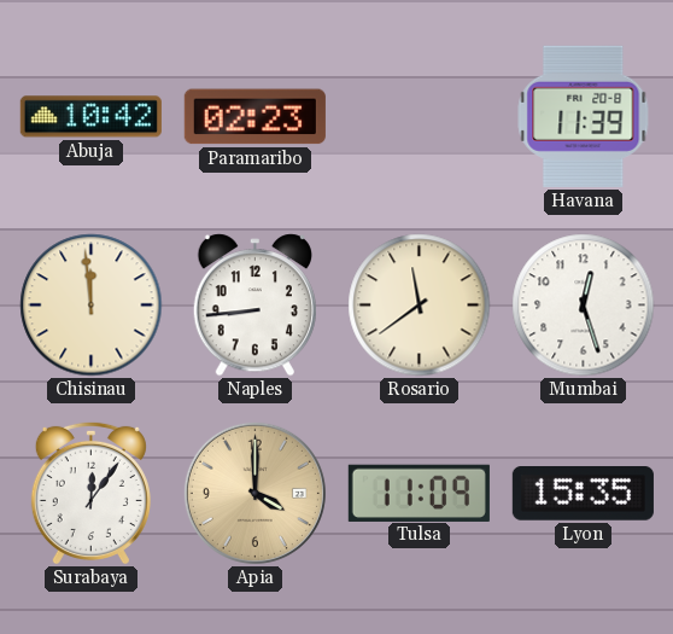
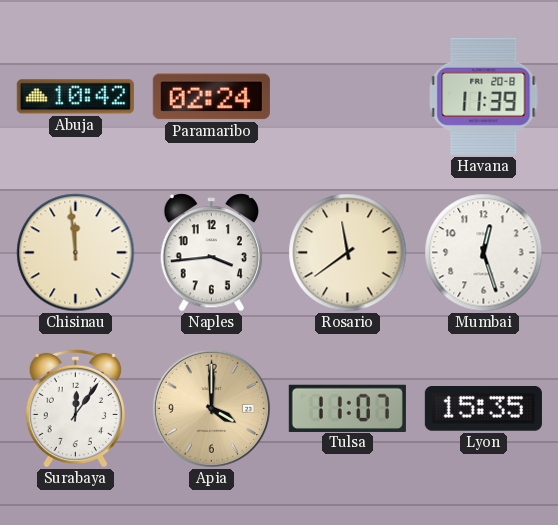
Paramaribo: 02:23 -> 02:24
Naples: 8:44 -> 3:44
Tulsa: 11:09 -> 11:07
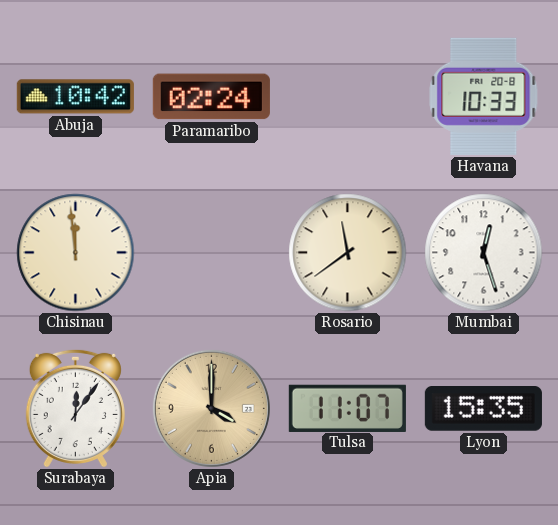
Havana: 11:39 -> 10:33
Naples: 3:44 -> none
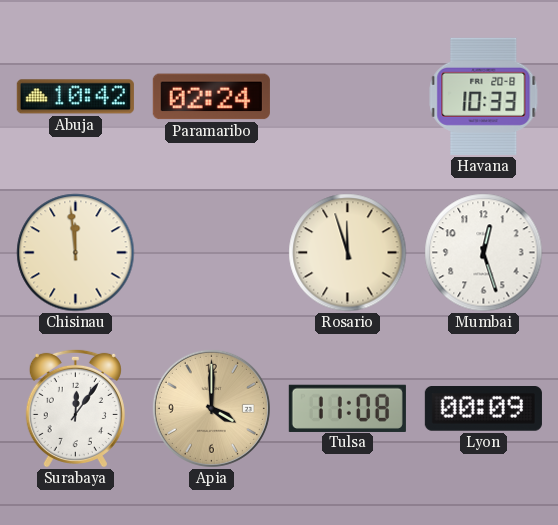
Rosario: 11:39 -> 11:57
Tulsa: 11:07 -> 11:08
Lyon: 15:35 -> 00:09
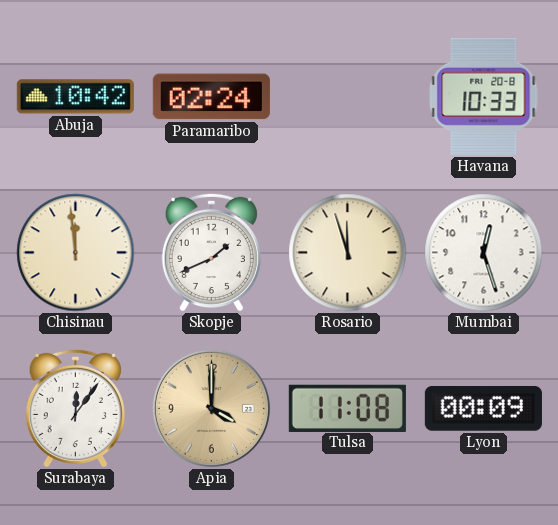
Skopje: none -> 1:41
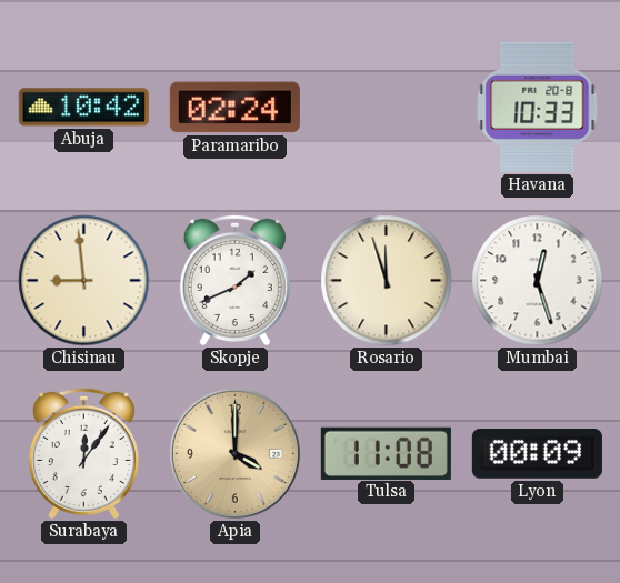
Chisinau: 11:59 -> 8:59
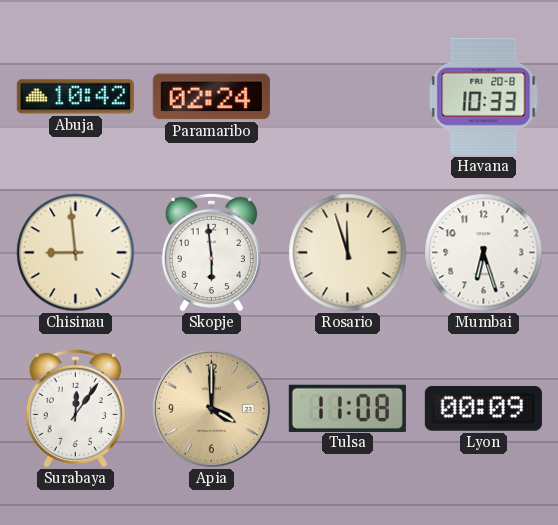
Skopje: 1:41 -> 5:59
Mumbai: 12:27 -> 6:27
